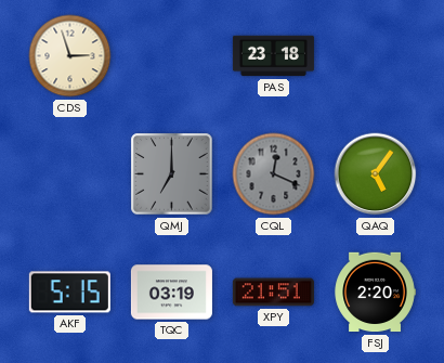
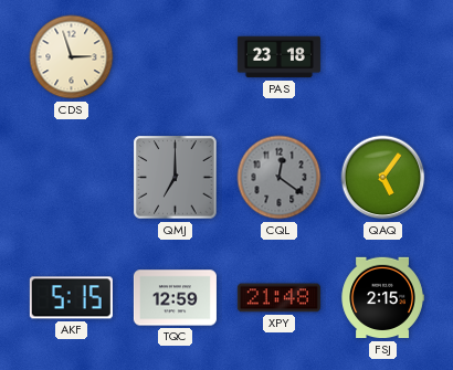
CQL: 12:19 -> 12:21
TQC: 03:19 -> 12:59
XPY: 21:51 -> 21:48
FSJ: 2:20 -> 2:15
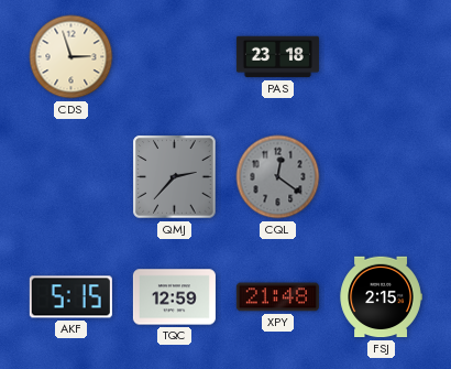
QMJ: 7:00 -> 2:37
QAQ: 5:06 -> none
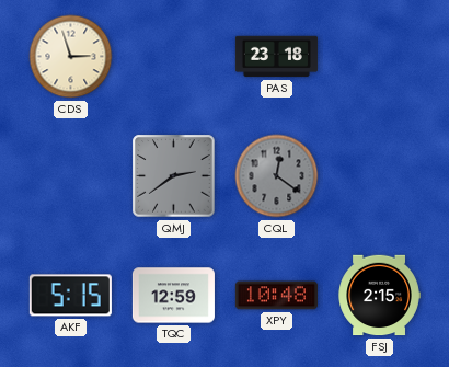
QMJ: 2:37 -> 2:39
XPY: 21:48 -> 10:48
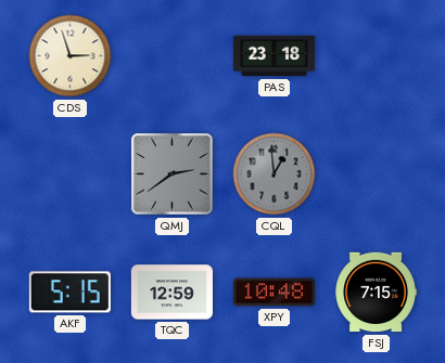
CQL: 12:21 -> 12:59
FSJ: 2:15 -> 7:15
